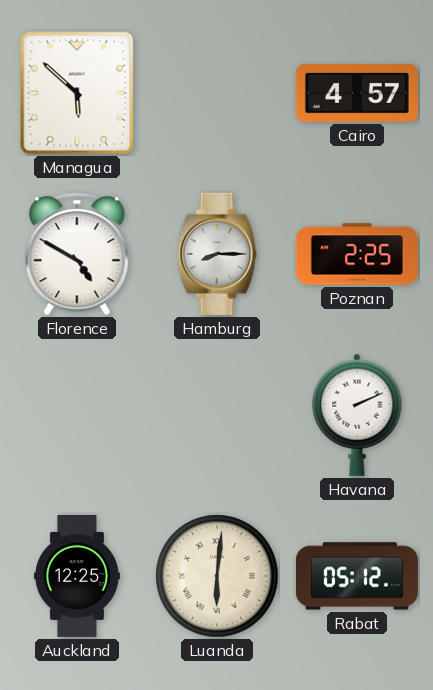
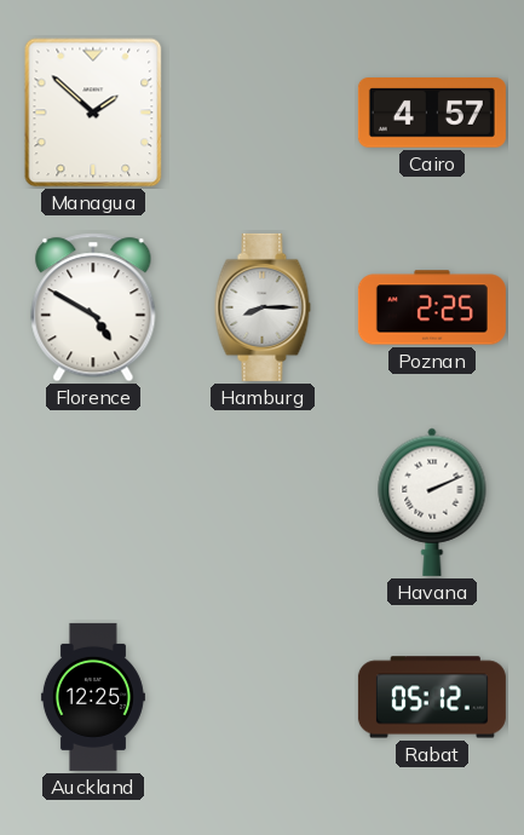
Managua: 5:52 -> 1:52
Luanda: 6:01 -> none
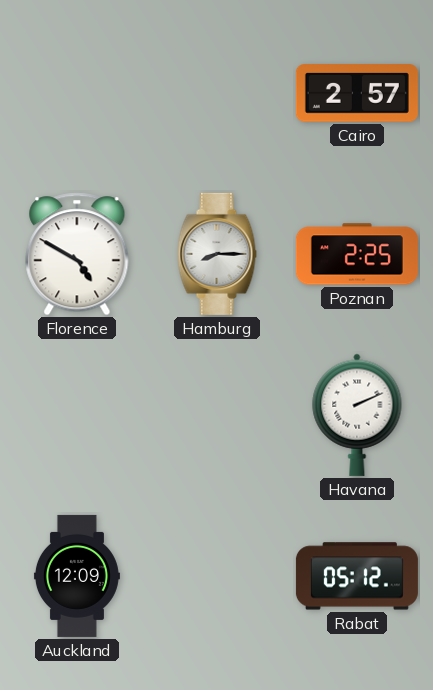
Managua: 1:52 -> none
Cairo: 4:57 -> 2:57
Auckland: 12:25 -> 12:09
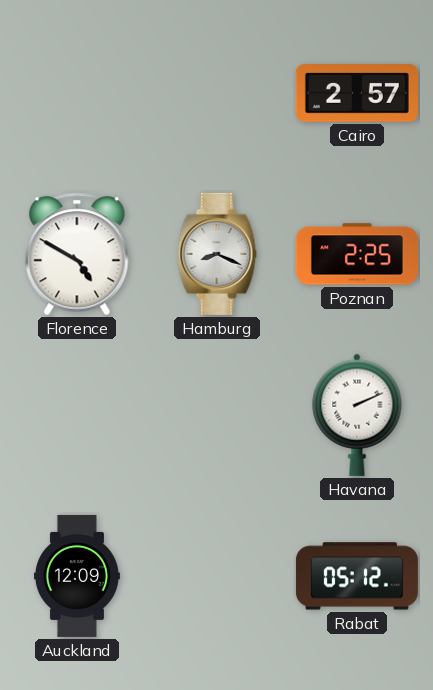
Hamburg: 8:15 -> 8:19
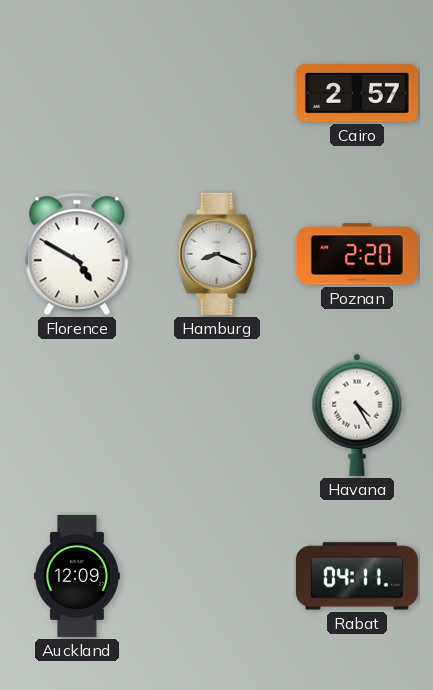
Poznan: 2:25 -> 2:20
Havana: 2:11 -> 4:25
Rabat: 05:12 -> 04:11
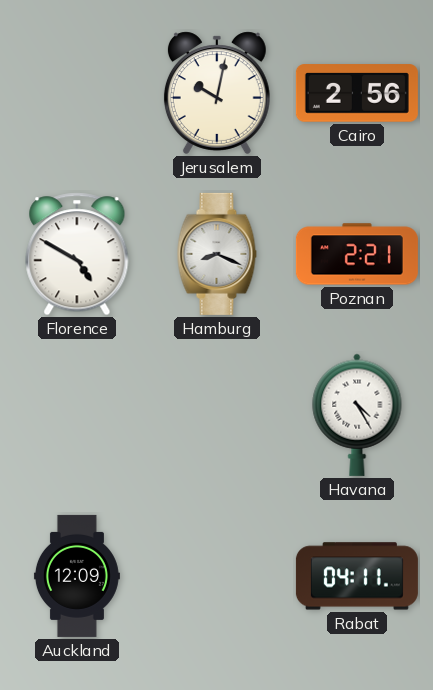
Jerusalem: none -> 10:02
Cairo: 2:57 -> 2:56
Poznan: 2:20 -> 2:21
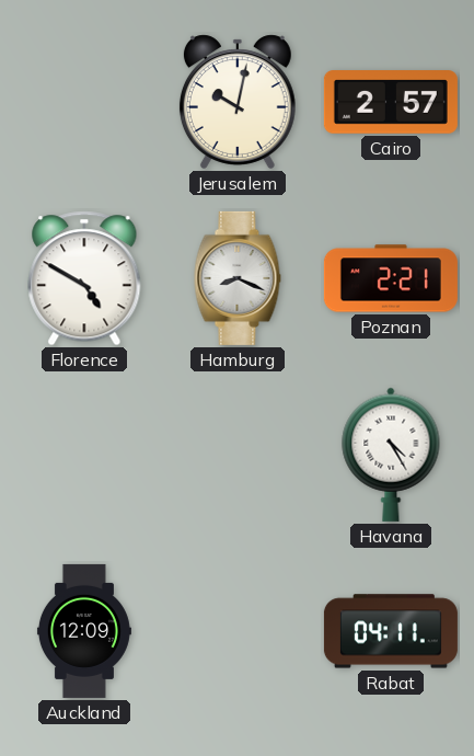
Cairo: 2:56 -> 2:57
